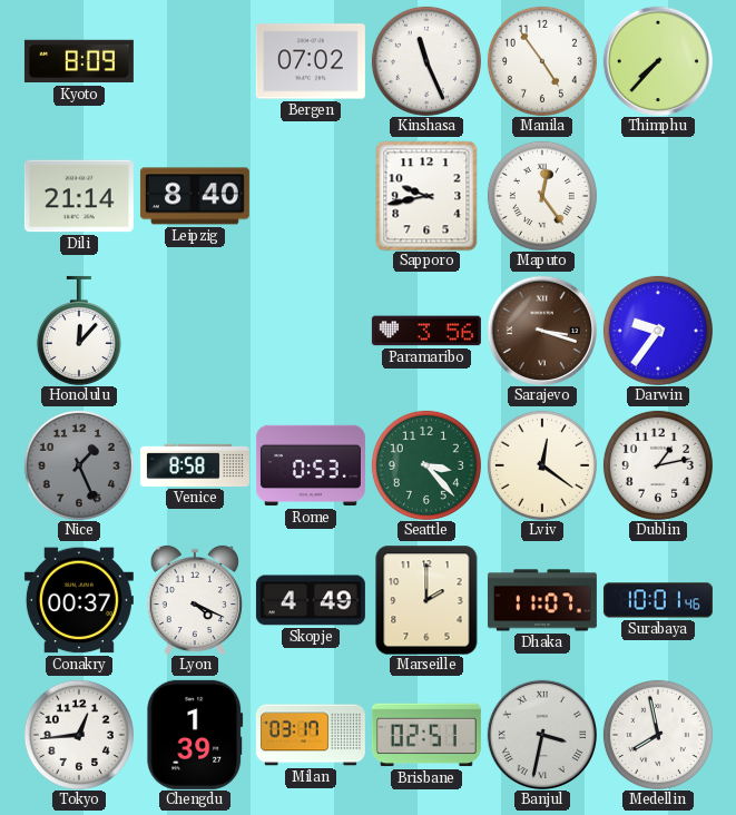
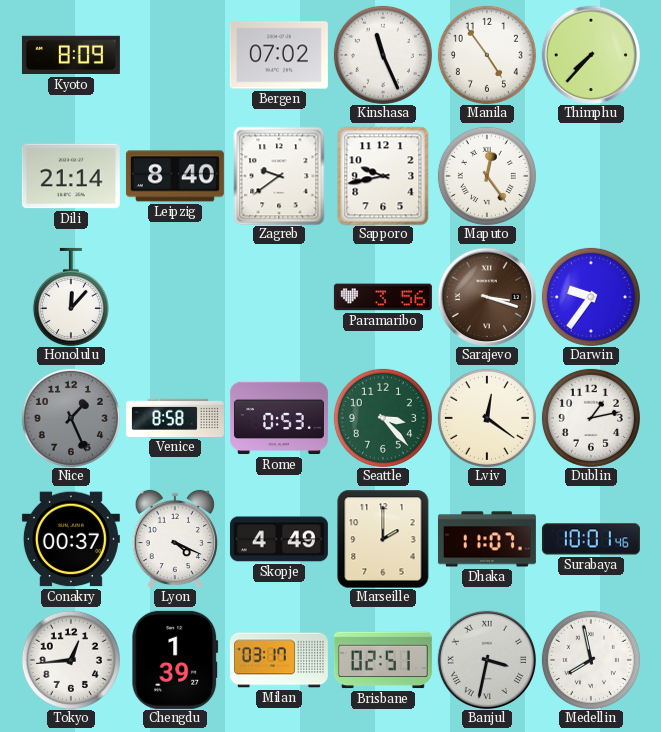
Zagreb: none -> 9:39
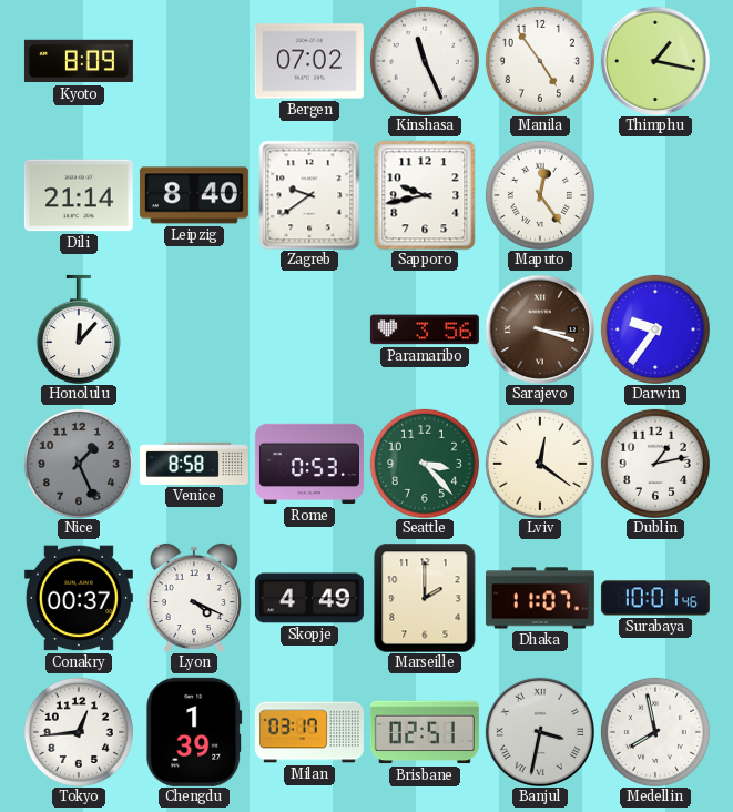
Thimphu: 7:37 -> 1:17
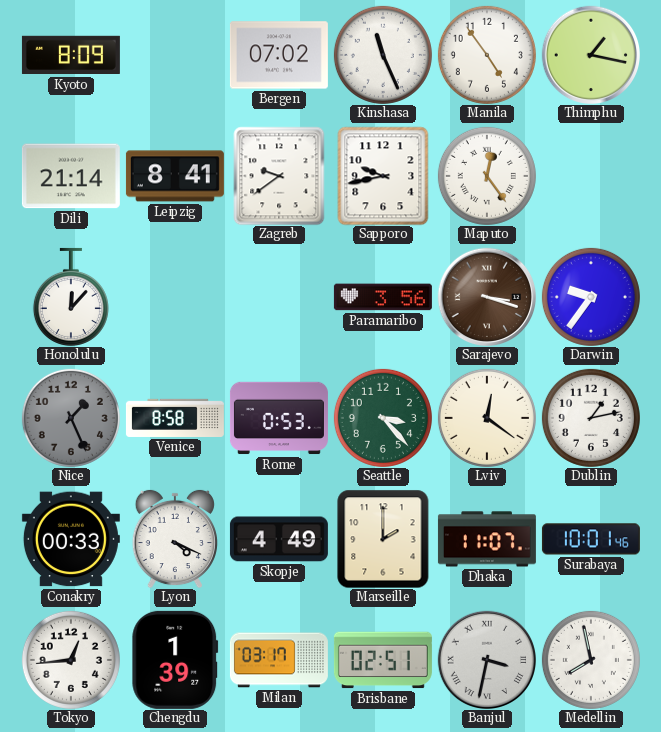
Leipzig: 8:40 -> 8:41
Conakry: 00:37 -> 00:33
